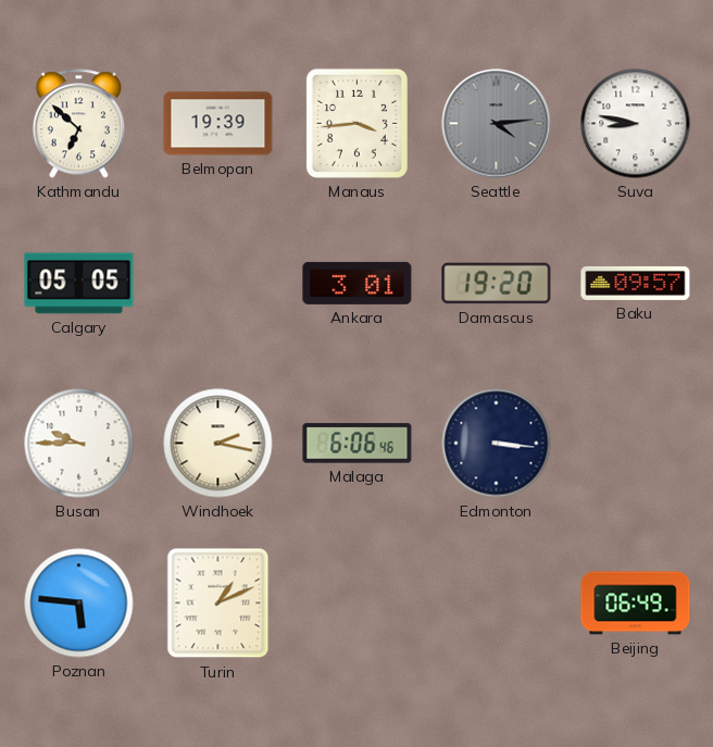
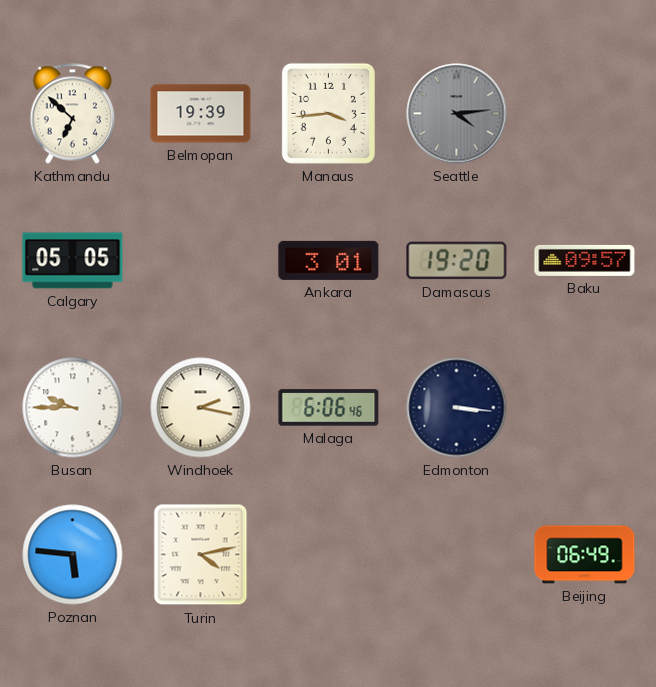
Suva: 8:47 -> none
Turin: 1:11 -> 4:13
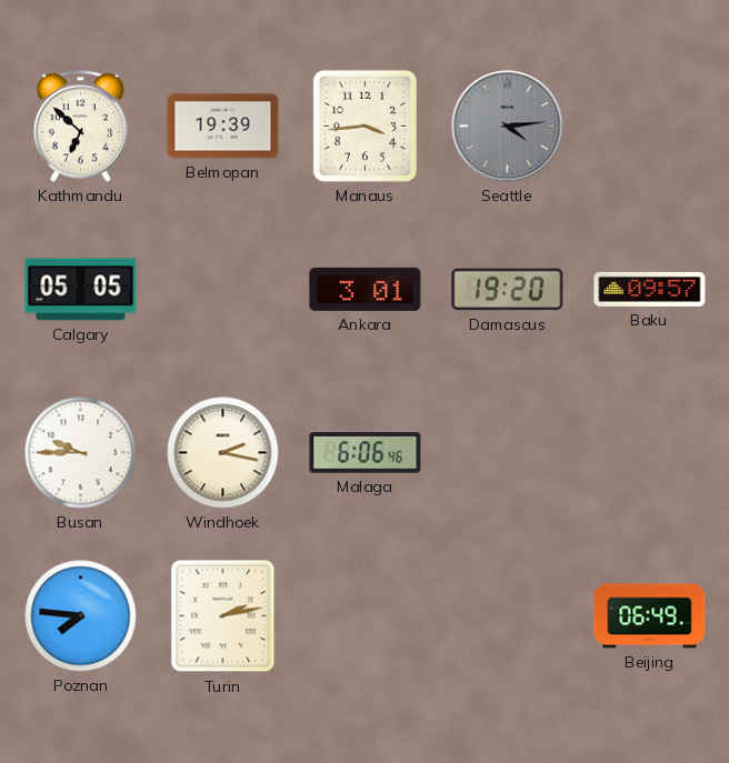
Edmonton: 3:16 -> none
Poznan: 5:46 -> 7:46
Turin: 4:13 -> 2:13
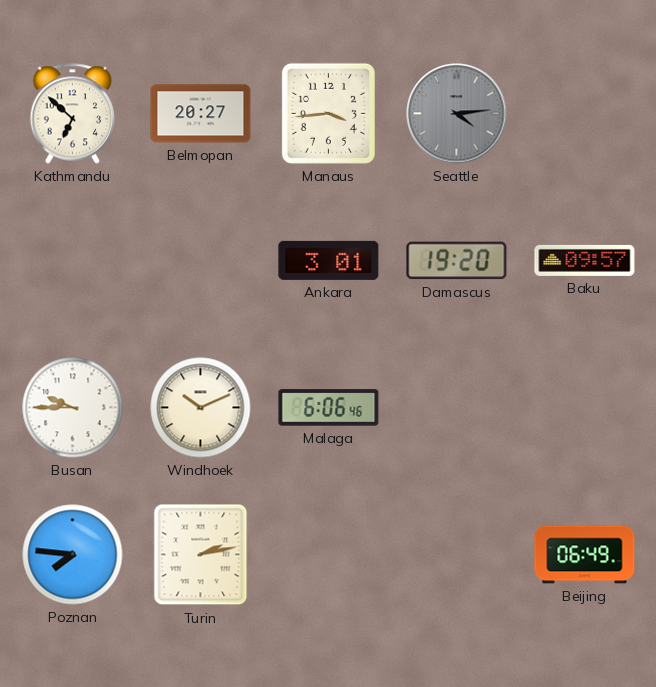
Belmopan: 19:39 -> 20:27
Calgary: 05:05 -> none
Windhoek: 2:17 -> 10:11
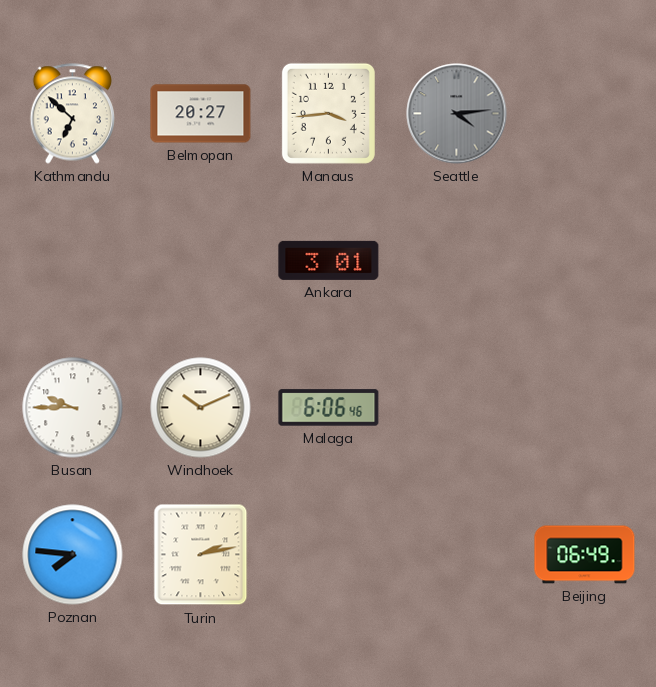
Damascus: 19:20 -> none
Baku: 09:57 -> none
